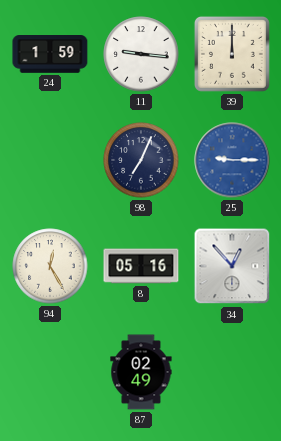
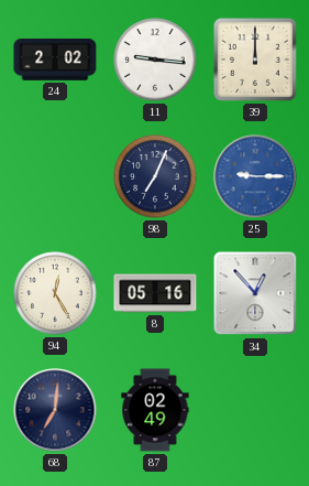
24: 1:59 -> 2:02
68: none -> 7:01
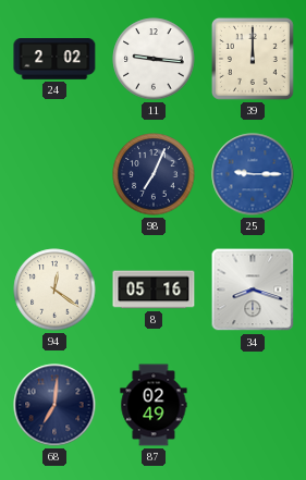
94: 12:25 -> 12:21
34: 12:53 -> 8:18
